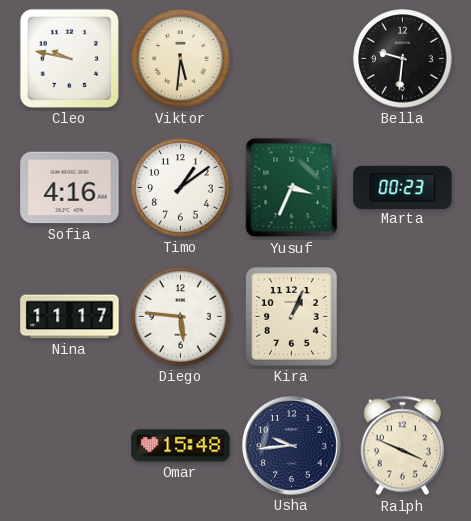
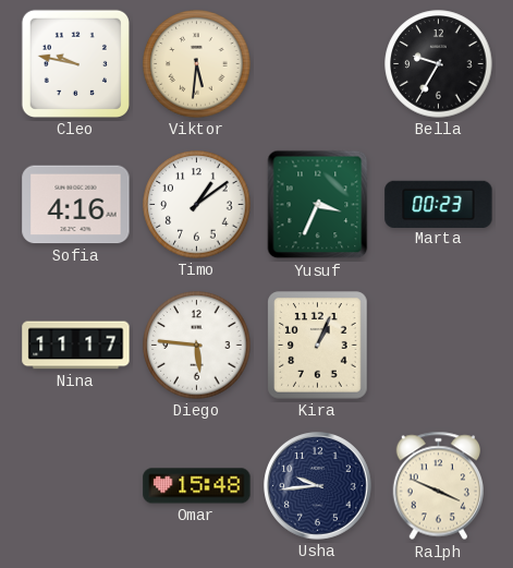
Bella: 9:31 -> 9:35
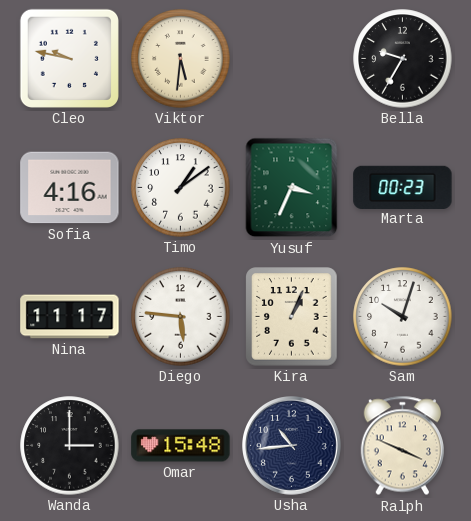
Sam: none -> 10:03
Wanda: none -> 3:00
Usha: 9:44 -> 10:44
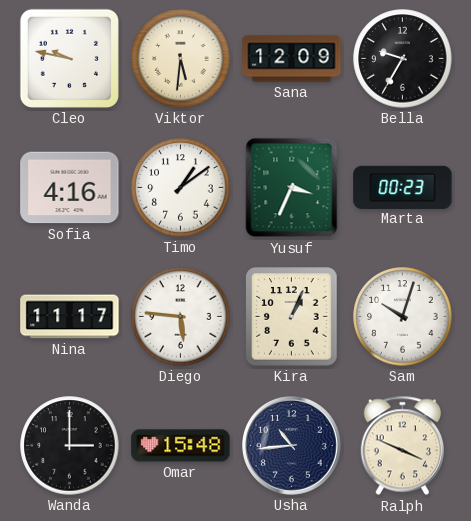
Sana: none -> 12:09
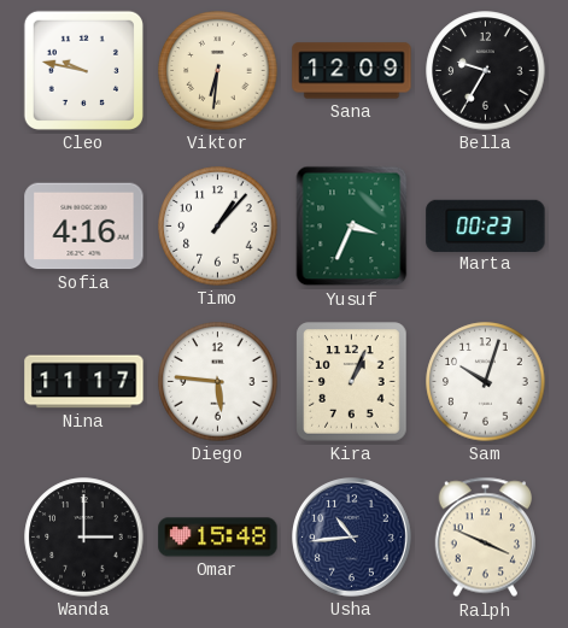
Viktor: 5:31 -> 6:31
Timo: 1:09 -> 1:07
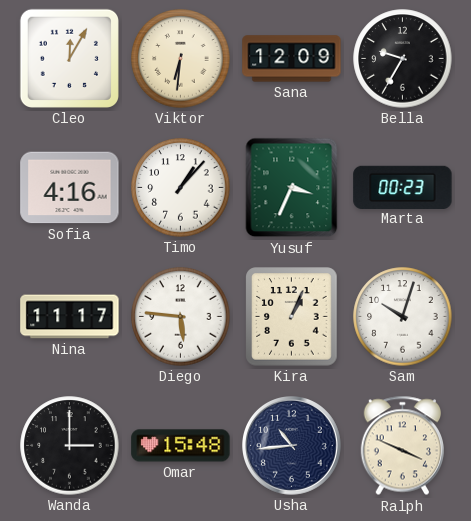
Cleo: 9:47 -> 12:05
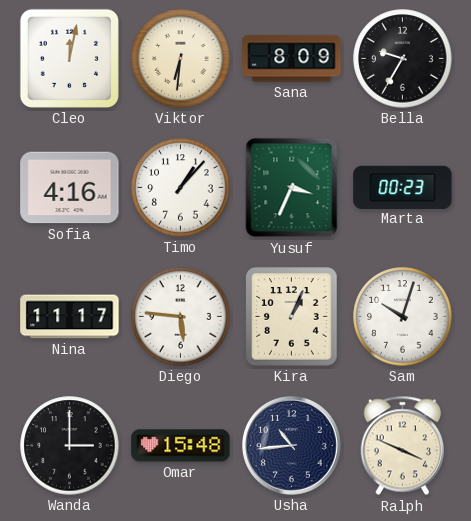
Cleo: 12:05 -> 12:02
Sana: 12:09 -> 8:09
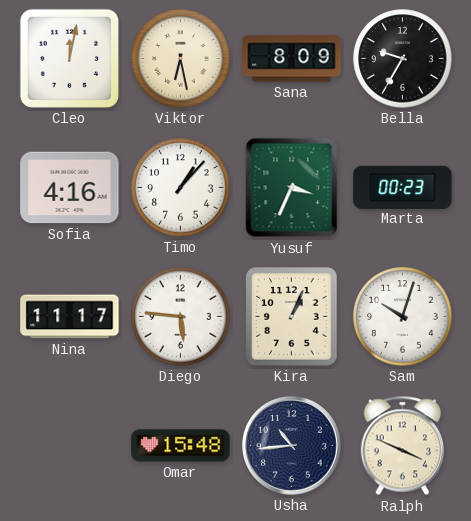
Viktor: 6:31 -> 6:28
Wanda: 3:00 -> none
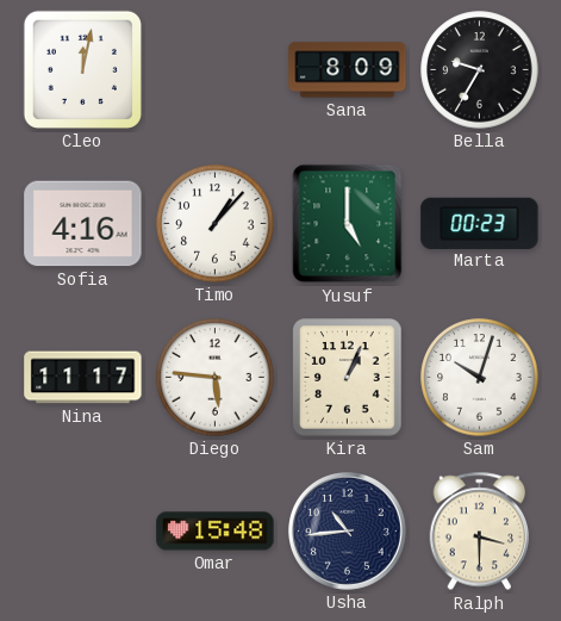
Viktor: 6:28 -> none
Yusuf: 3:34 -> 5:00
Ralph: 3:49 -> 3:30
